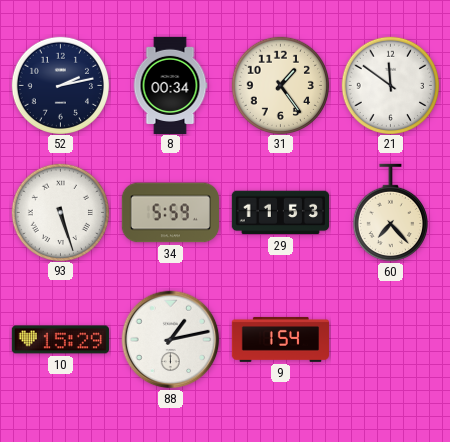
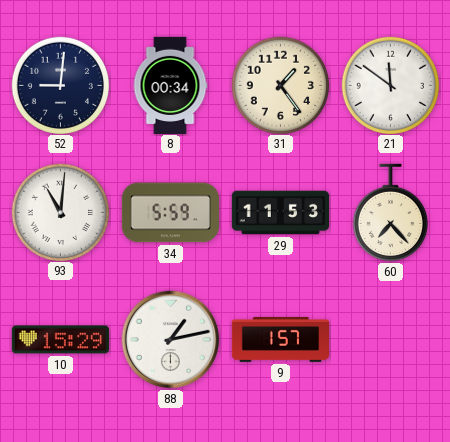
52: 2:13 -> 9:01
93: 5:27 -> 11:01
9: 1:54 -> 1:57
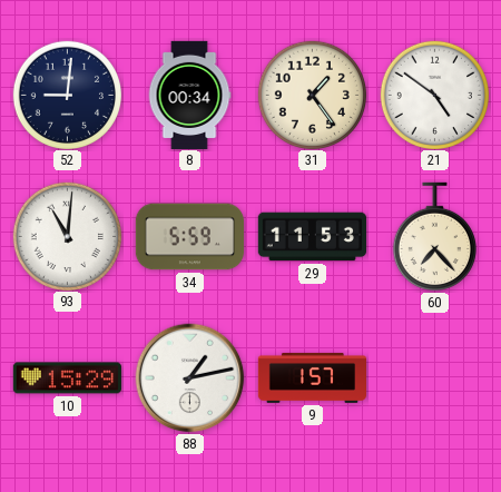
21: 11:51 -> 4:51
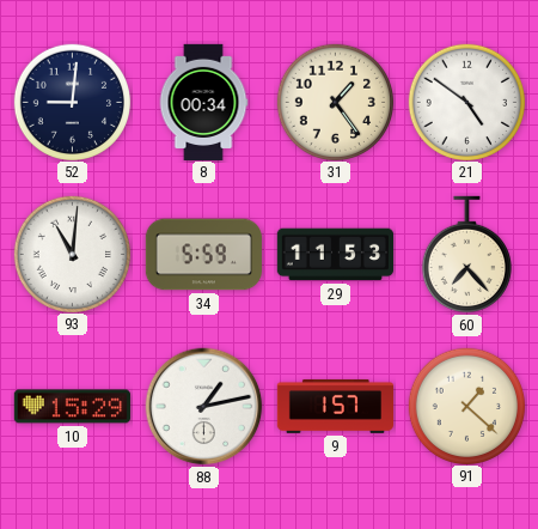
91: none -> 1:22
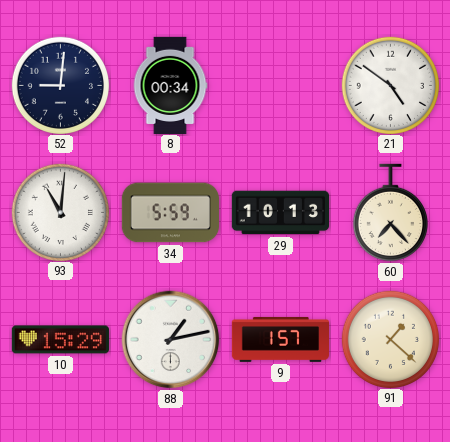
31: 1:24 -> none
29: 11:53 -> 10:13
